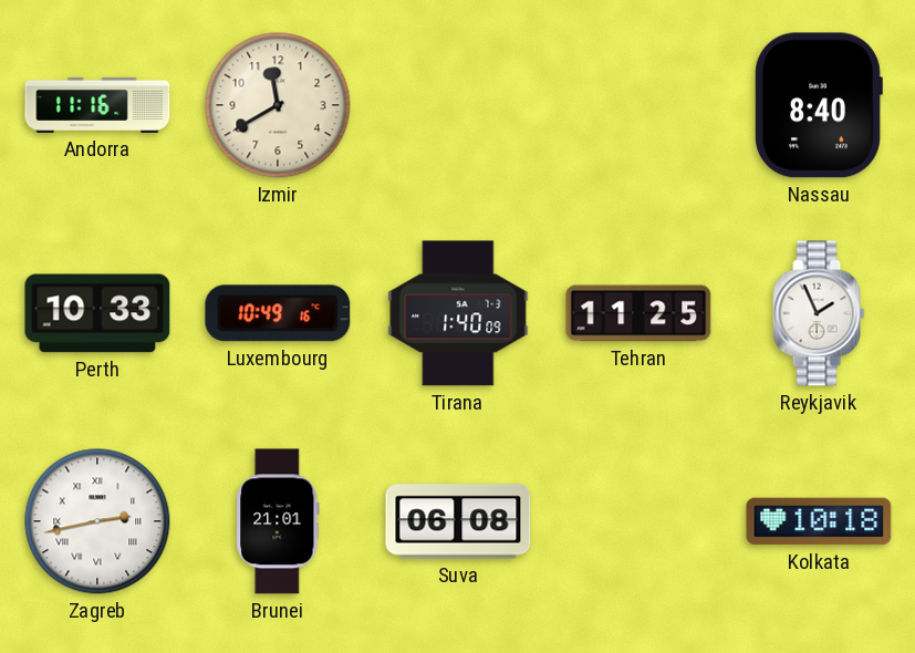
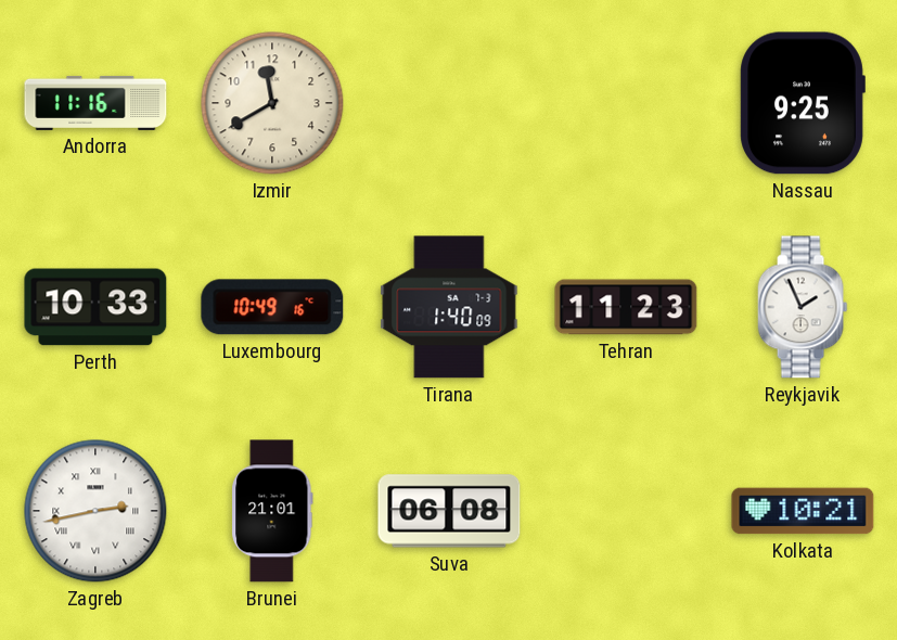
Nassau: 8:40 -> 9:25
Tehran: 11:25 -> 11:23
Kolkata: 10:18 -> 10:21
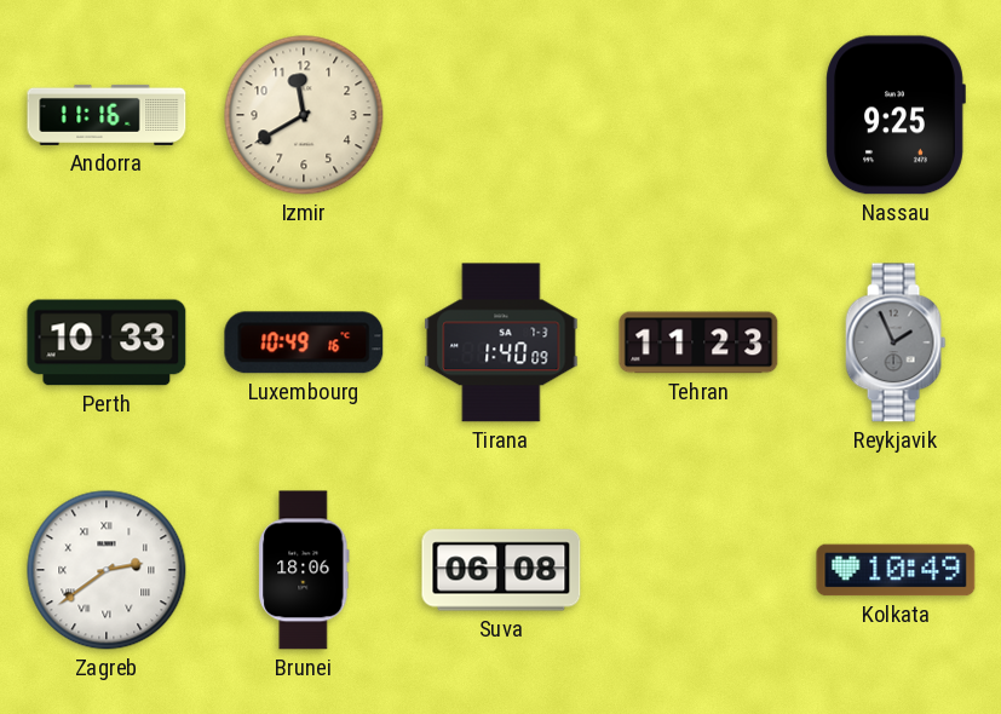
Reykjavik dial: white -> grey
Zagreb: 2:43 -> 2:39
Brunei: 21:01 -> 18:06
Kolkata: 10:21 -> 10:49
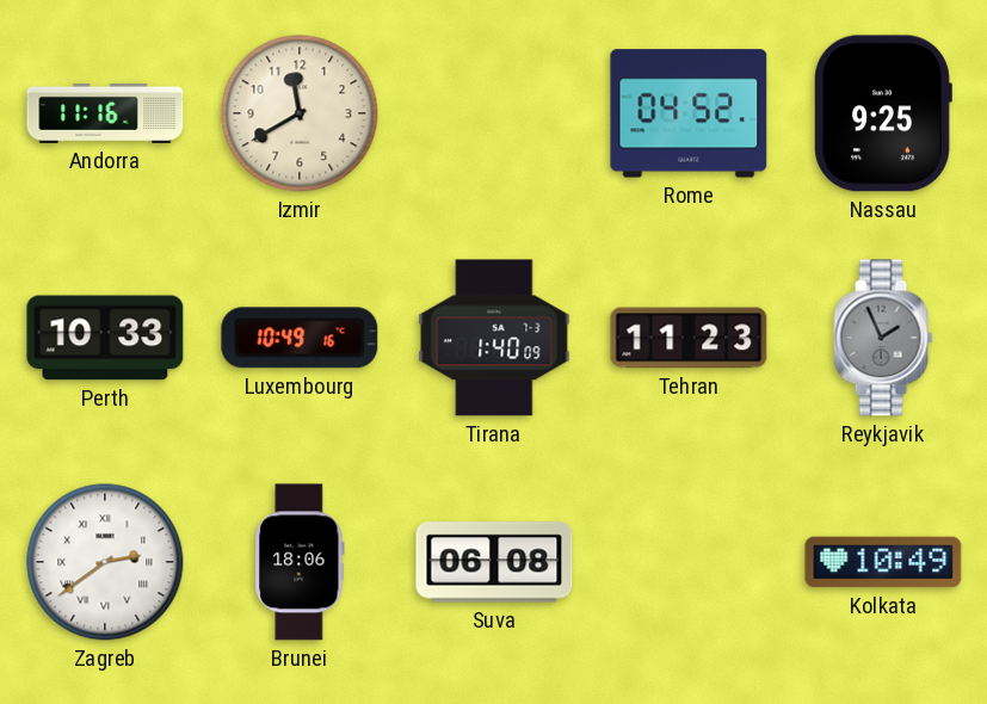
Rome: none -> 04:52
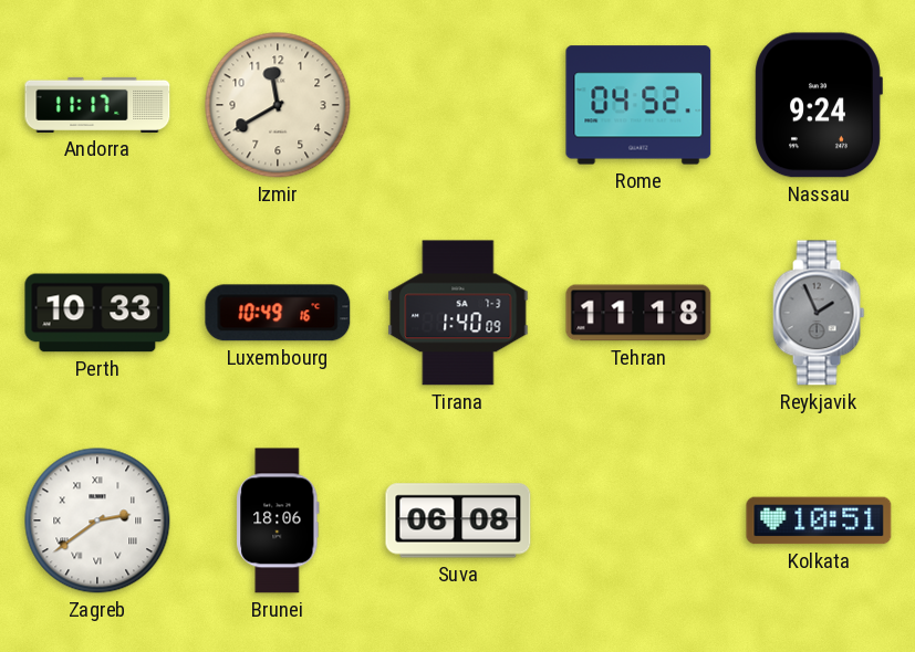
Andorra: 11:16 -> 11:17
Nassau: 9:25 -> 9:24
Tehran: 11:23 -> 11:18
Kolkata: 10:49 -> 10:51
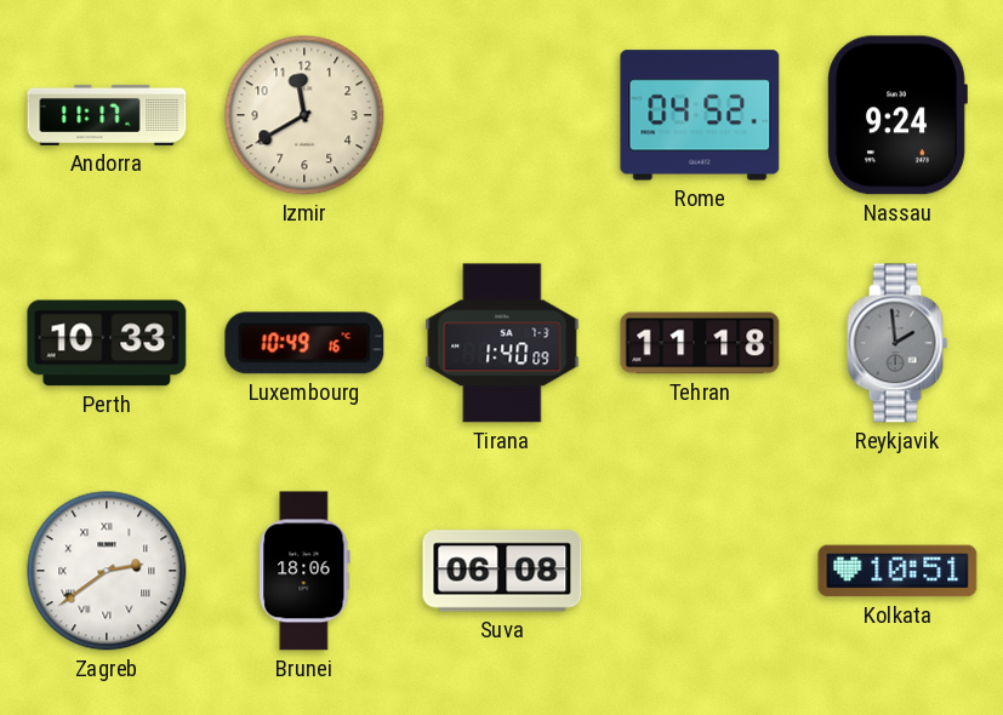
Reykjavik: 1:56 -> 1:59
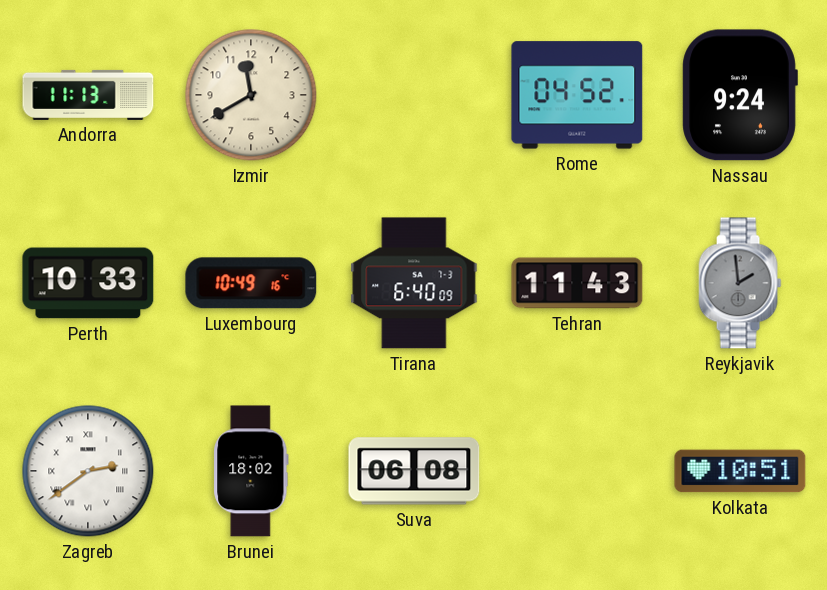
Andorra: 11:17 -> 11:13
Tirana: 1:40 -> 6:40
Tehran: 11:18 -> 11:43
Brunei: 18:06 -> 18:02
